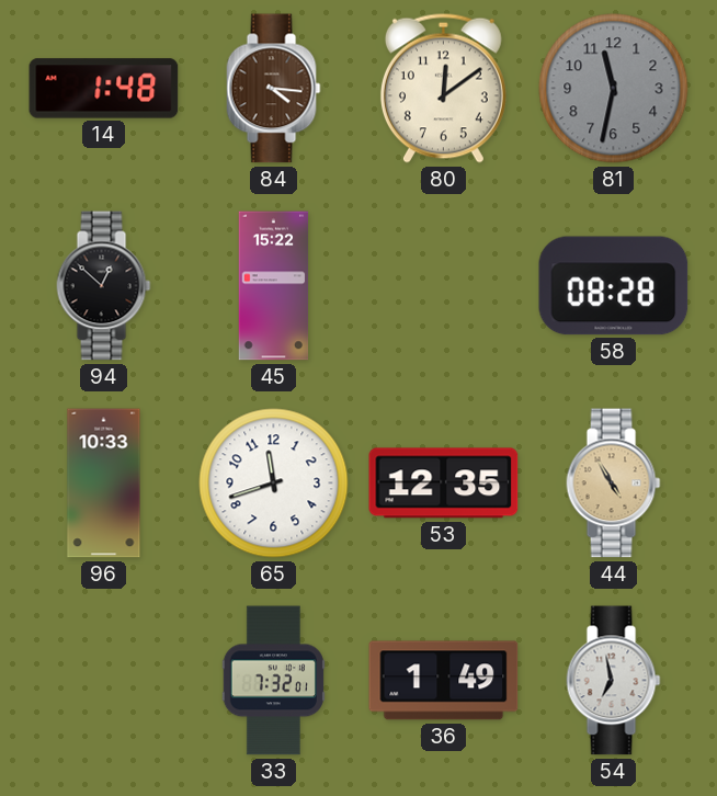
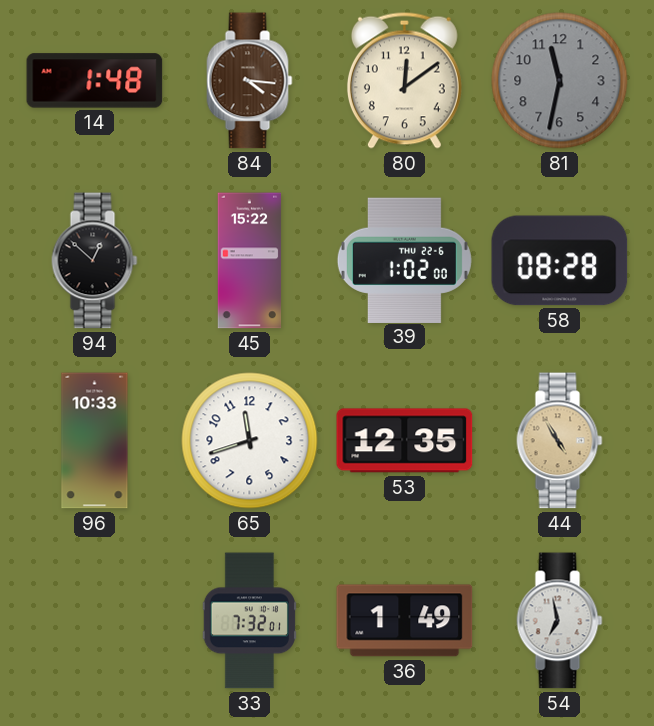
39: none -> 1:02
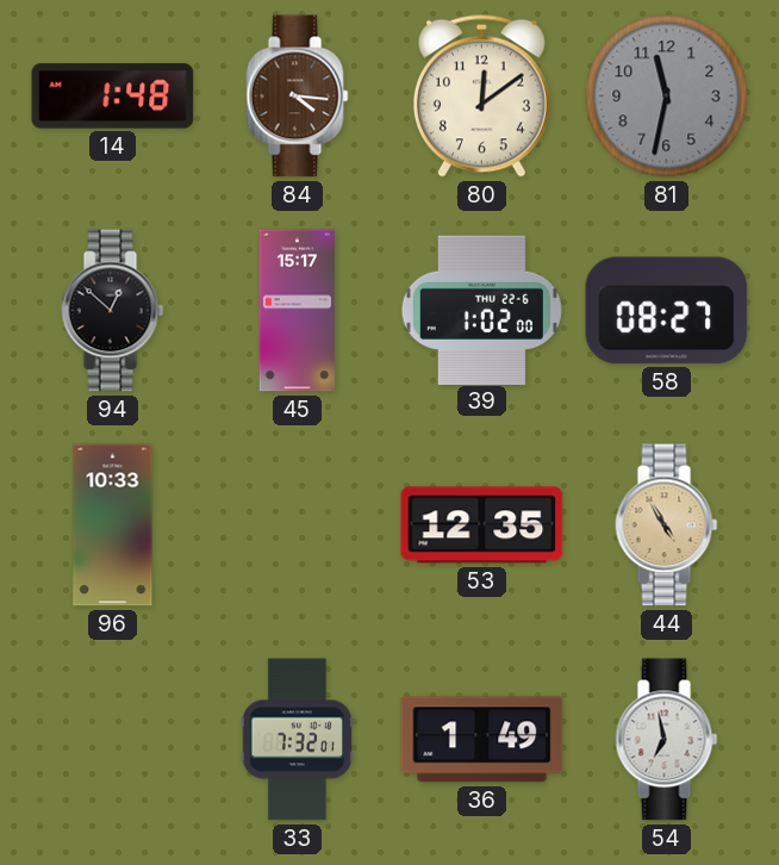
45: 15:22 -> 15:17
58: 08:28 -> 08:27
65: 11:42 -> none
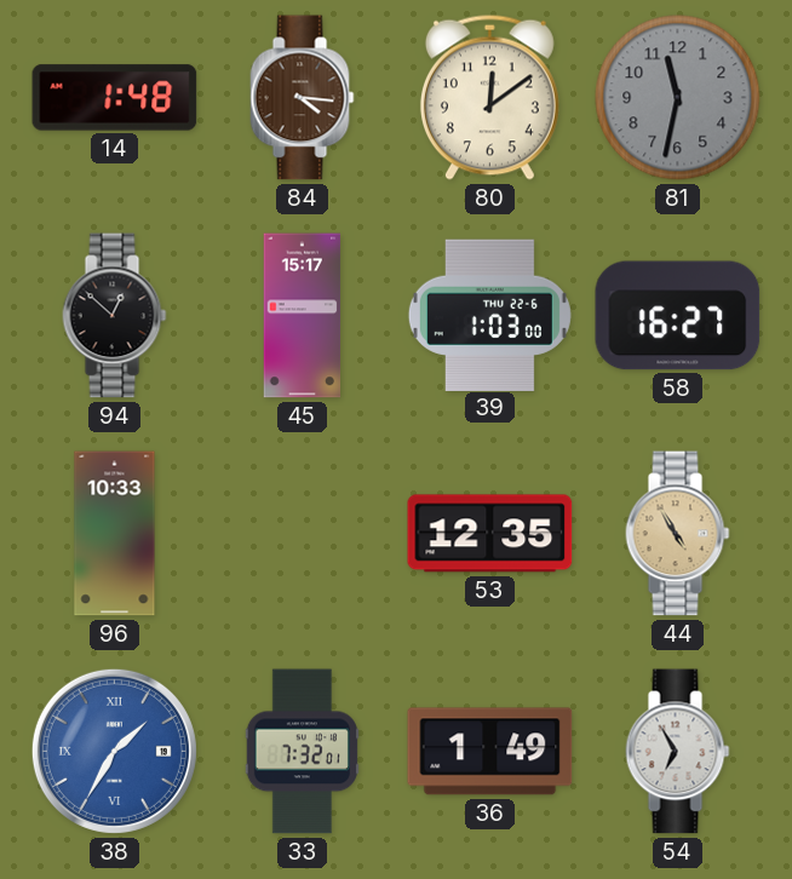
39: 1:02 -> 1:03
58: 08:27 -> 16:27
38: none -> 1:35
54: 6:58 -> 6:55
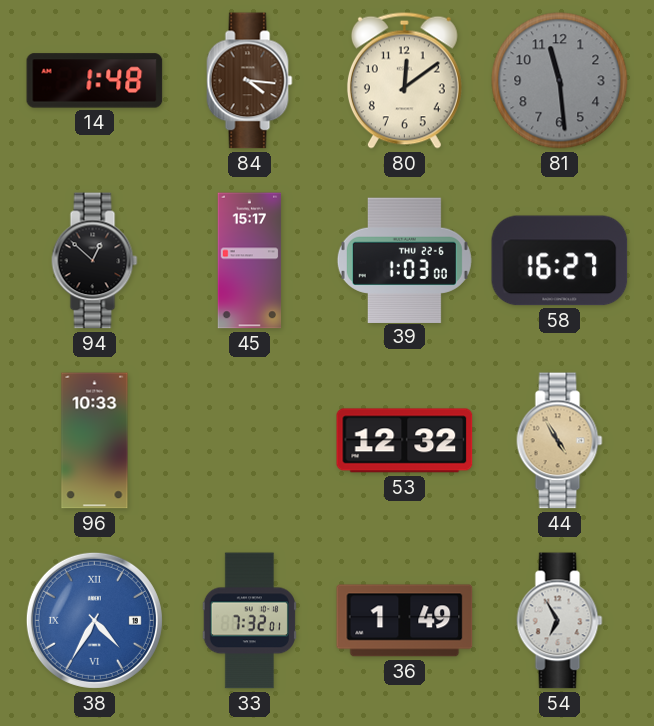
81: 11:32 -> 11:29
53: 12:35 -> 12:32
38: 1:35 -> 4:35
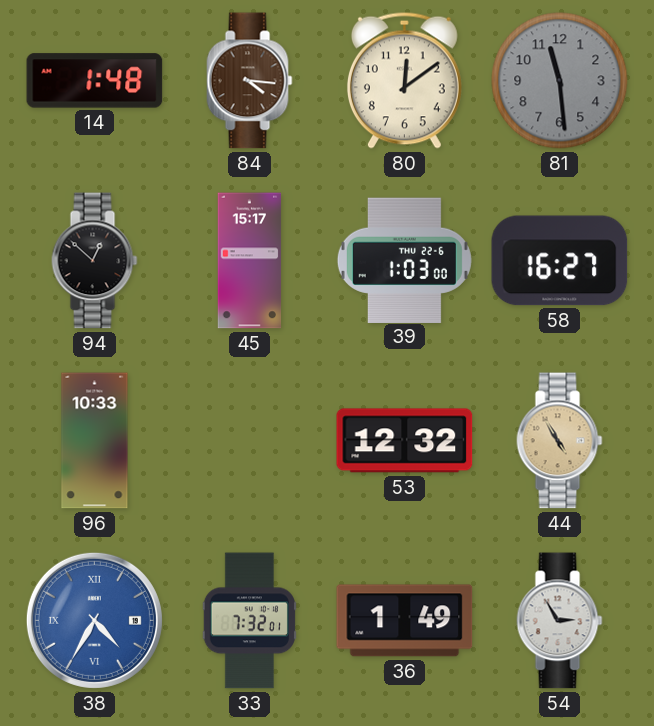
54: 6:55 -> 2:55
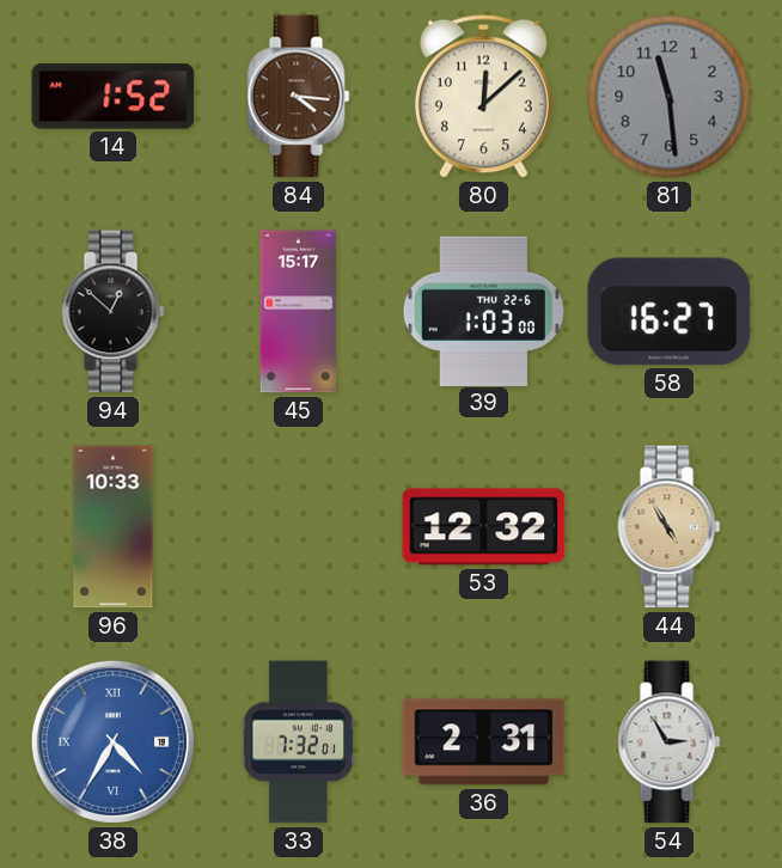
14: 1:48 -> 1:52
80: 12:09 -> 12:08
36: 1:49 -> 2:31
